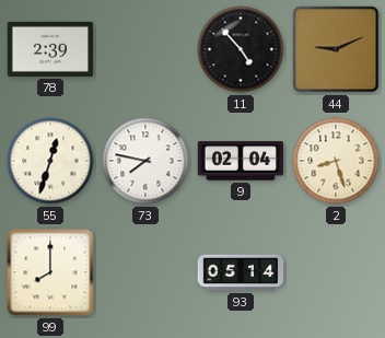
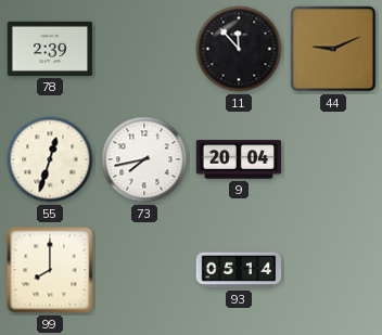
11: 4:53 -> 11:53
73: 7:47 -> 7:43
9: 02:04 -> 20:04
2: 8:27 -> none
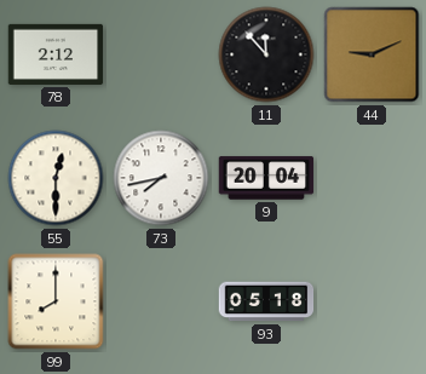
78: 2:39 -> 2:12
55: 12:33 -> 12:30
93: 05:14 -> 05:18
